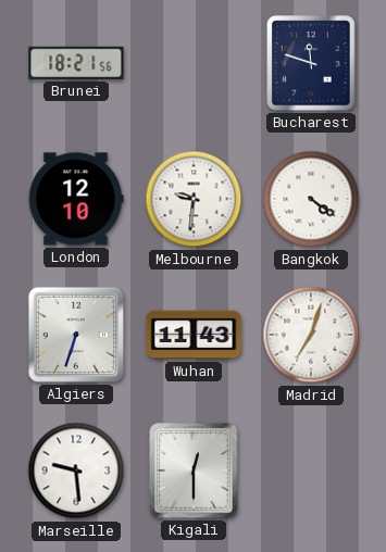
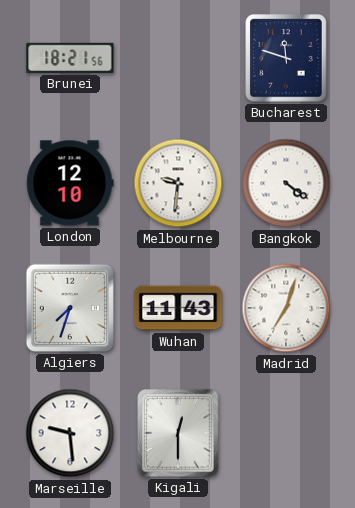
Algiers: 6:33 -> 7:33
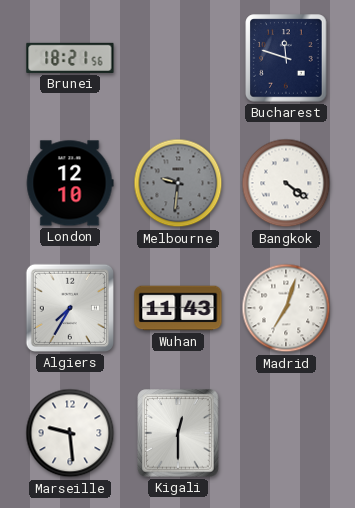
Melbourne dial: white -> grey
Algiers: 7:33 -> 7:35
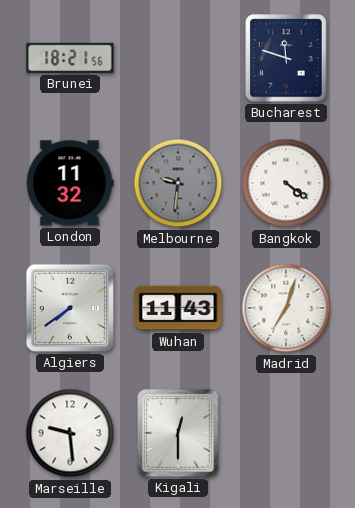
London: 12:10 -> 11:32
Algiers: 7:35 -> 7:39
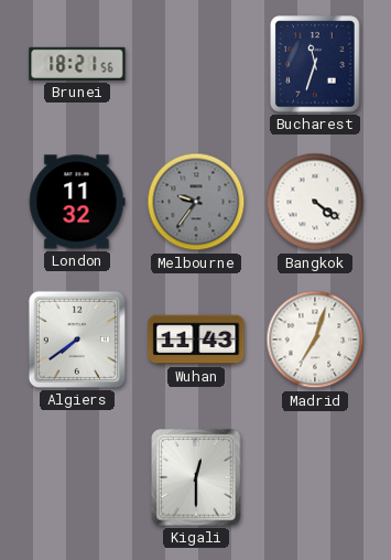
Bucharest: 11:48 -> 11:33
Melbourne: 9:31 -> 9:36
Marseille: 9:29 -> none
